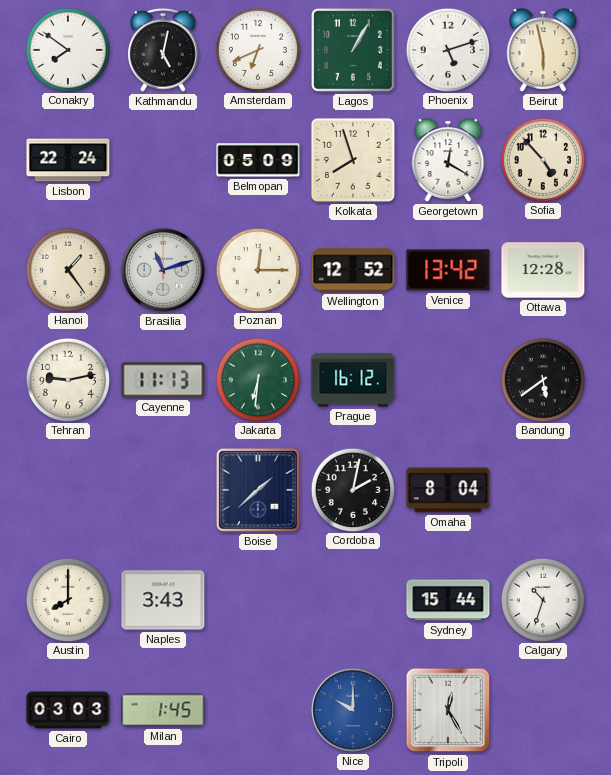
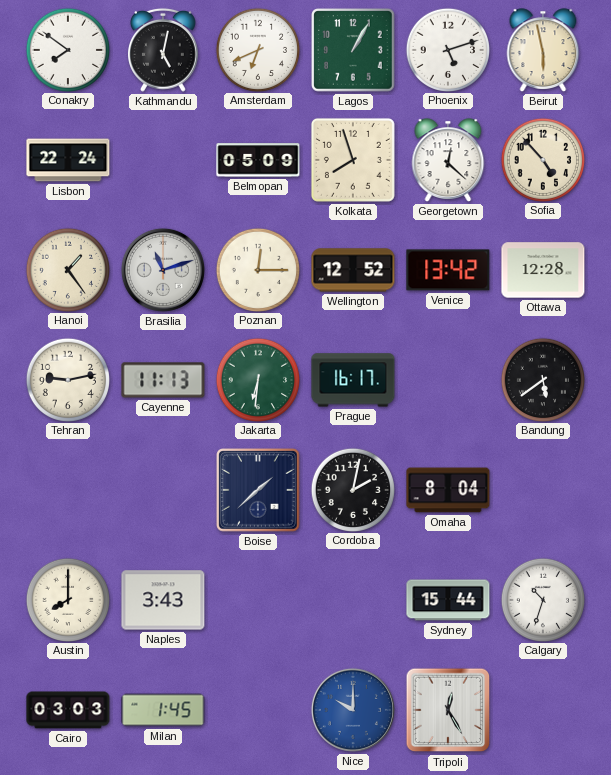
Georgetown: 12:20 -> 12:22
Prague: 16:12 -> 16:17
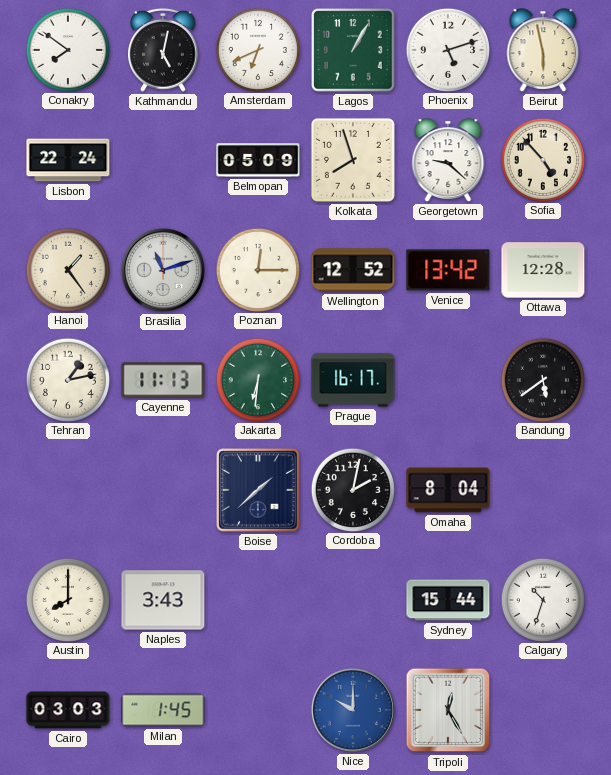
Georgetown: 12:22 -> 9:22
Tehran: 9:13 -> 1:13
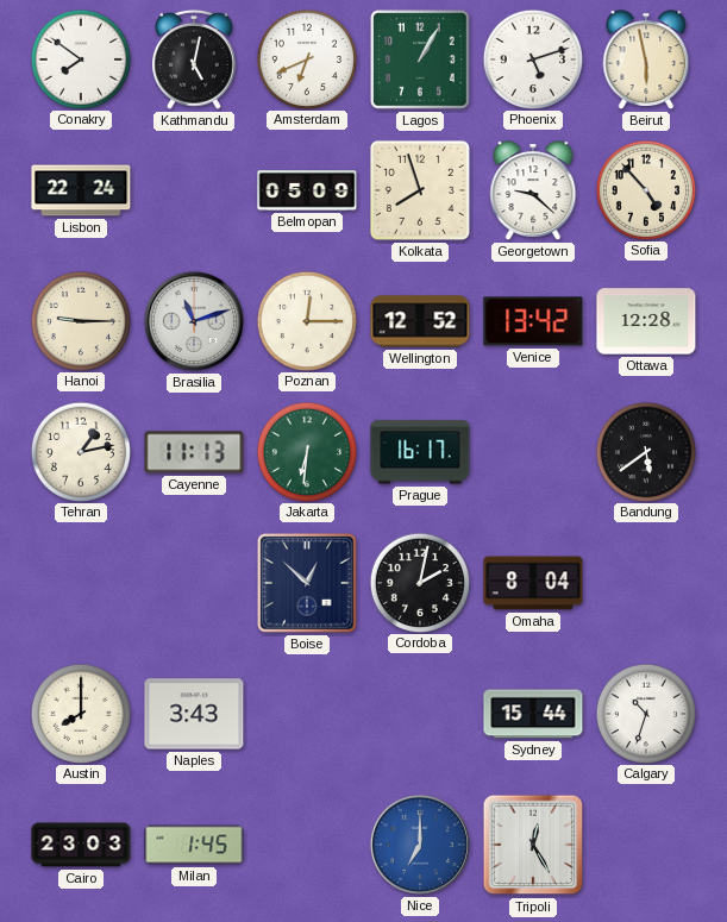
Hanoi: 1:24 -> 9:15
Boise: 1:38 -> 12:52
Cairo: 03:03 -> 23:03
Nice: 10:00 -> 7:00
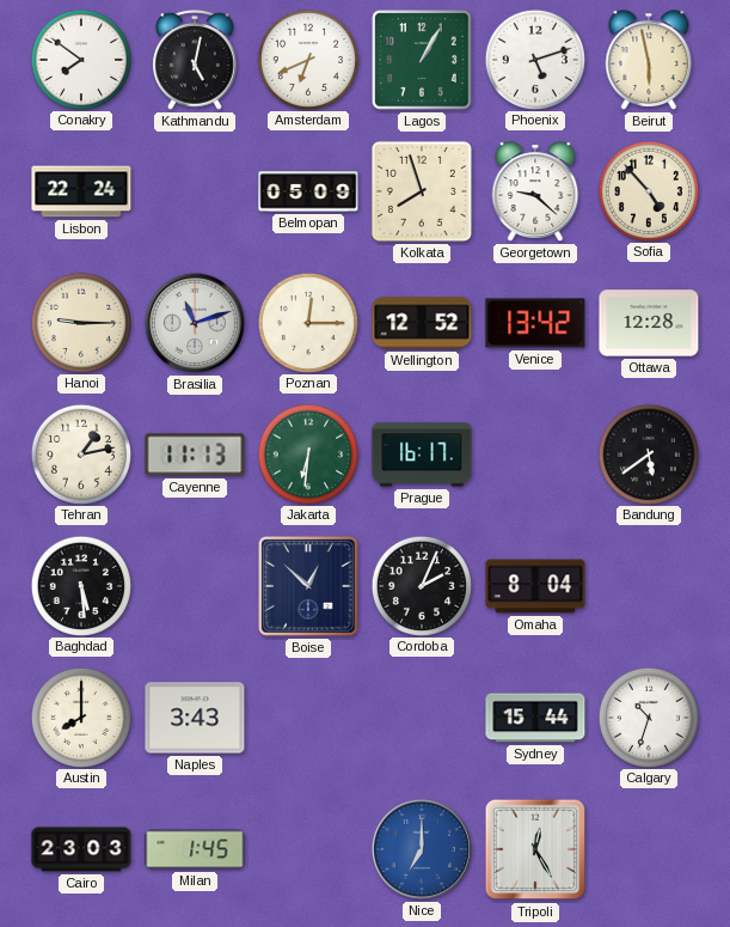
Baghdad: none -> 5:29
Cordoba: 2:02 -> 2:04
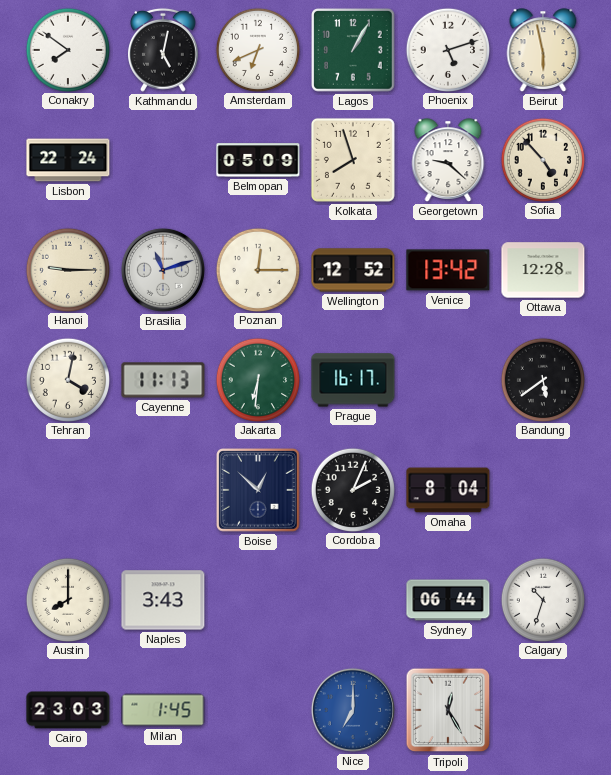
Tehran: 1:13 -> 4:02
Baghdad: 5:29 -> none
Sydney: 15:44 -> 06:44
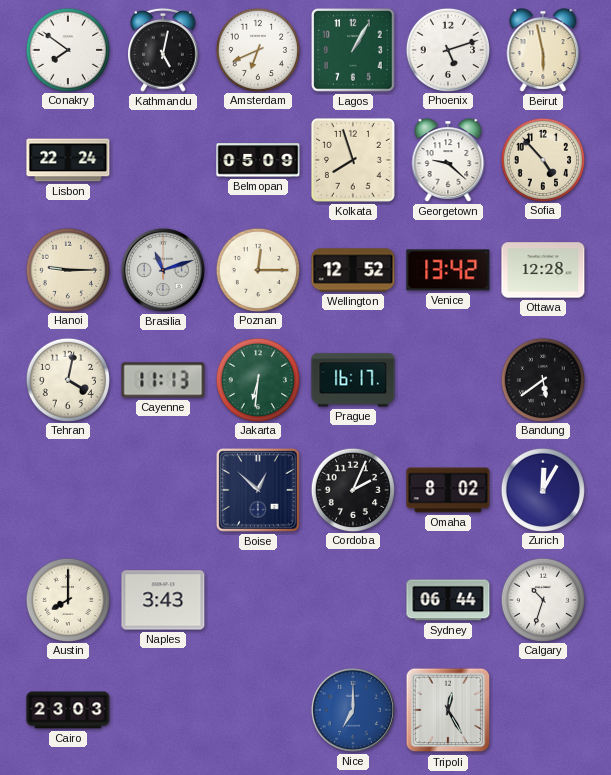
Omaha: 8:04 -> 8:02
Zurich: none -> 12:05
Milan: 1:45 -> none
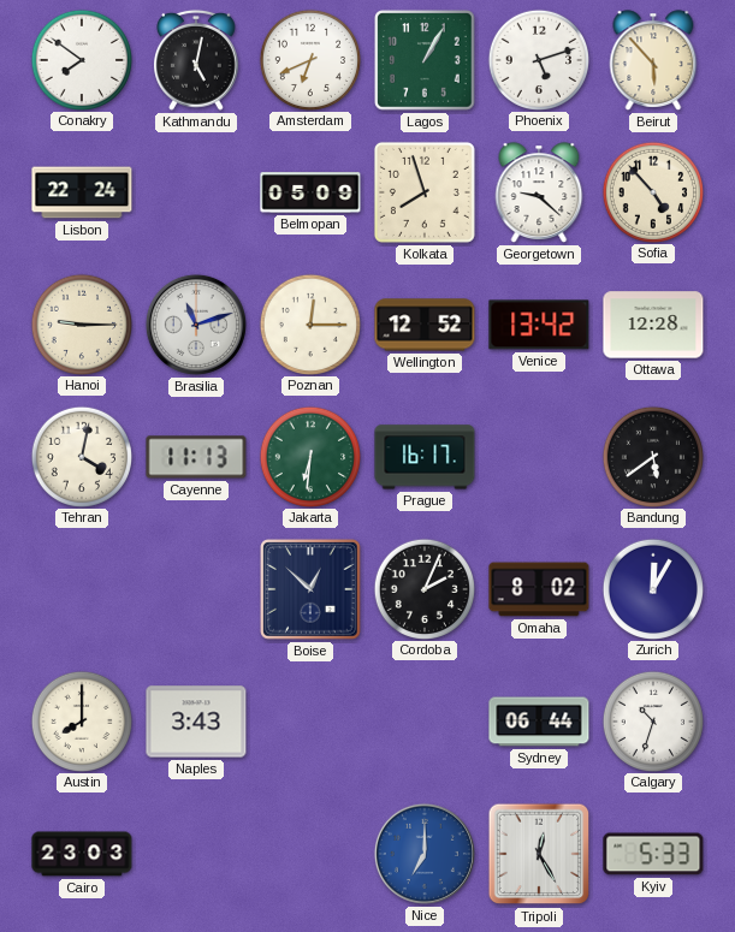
Beirut: 5:58 -> 5:53
Kyiv: none -> 5:33
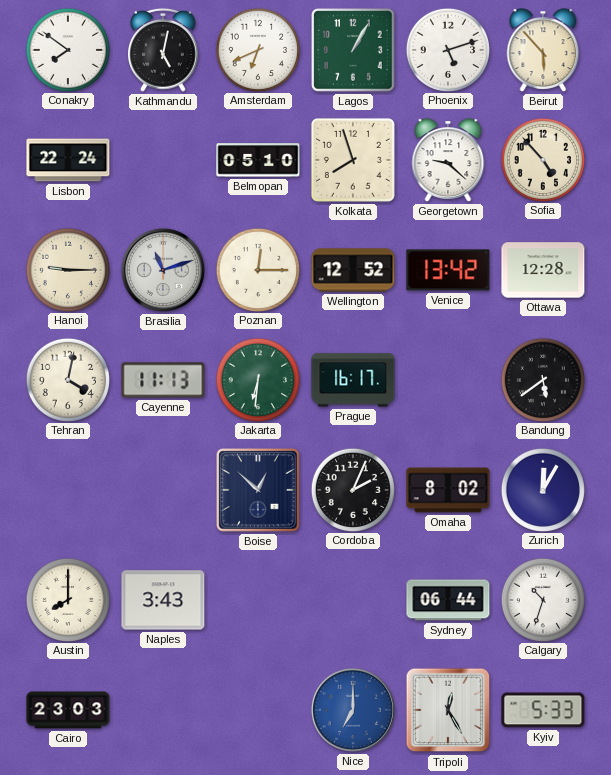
Belmopan: 05:09 -> 05:10
